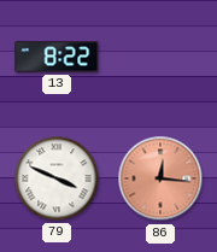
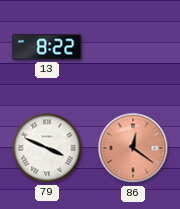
86: 12:16 -> 12:21
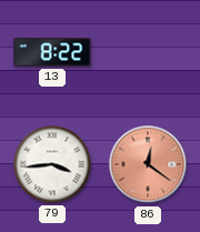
79: 3:49 -> 3:44
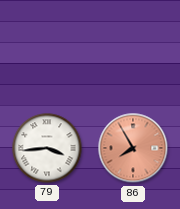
13: 8:22 -> none
86: 12:21 -> 7:55
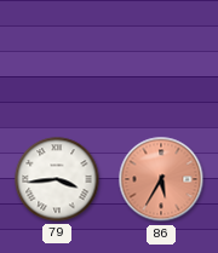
86: 7:55 -> 5:35
